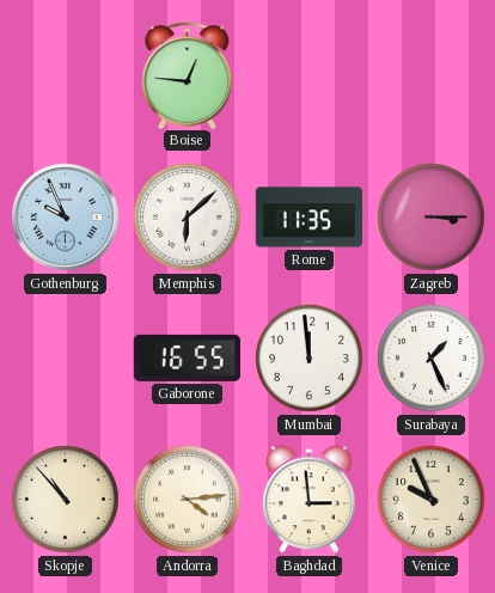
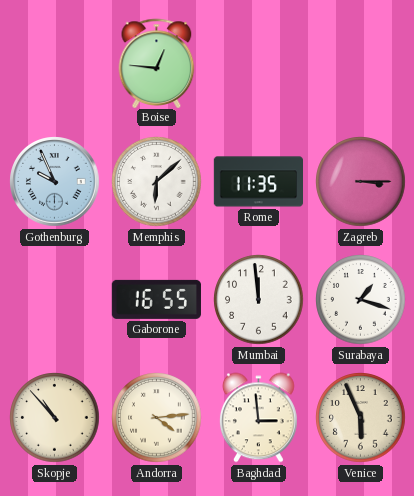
Surabaya: 1:26 -> 1:18
Venice: 9:56 -> 5:56
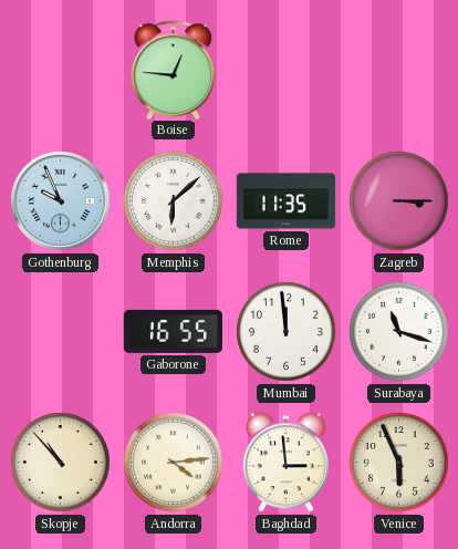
Surabaya: 1:18 -> 11:18
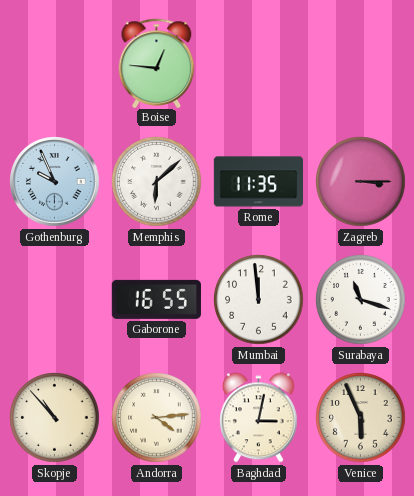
Baghdad: 2:59 -> 3:02
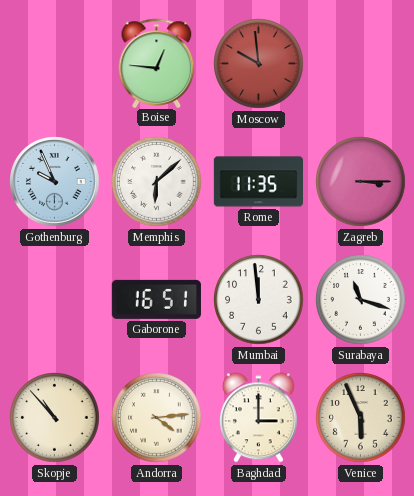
Moscow: none -> 9:59
Gaborone: 16:55 -> 16:51
Baghdad: 3:02 -> 3:00
